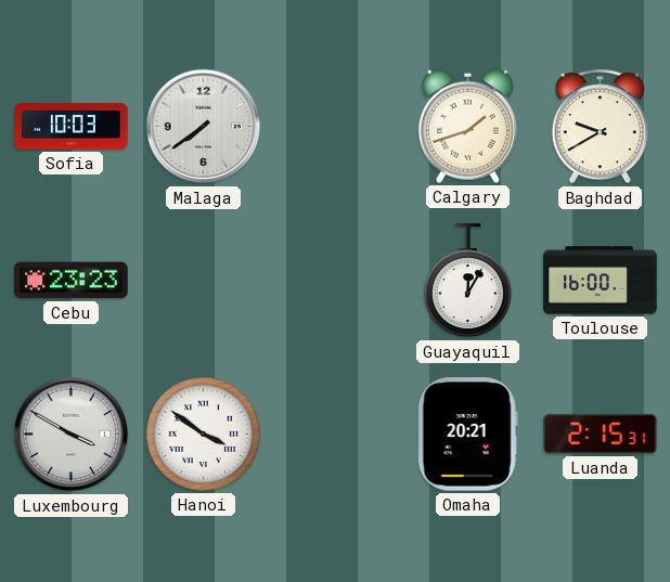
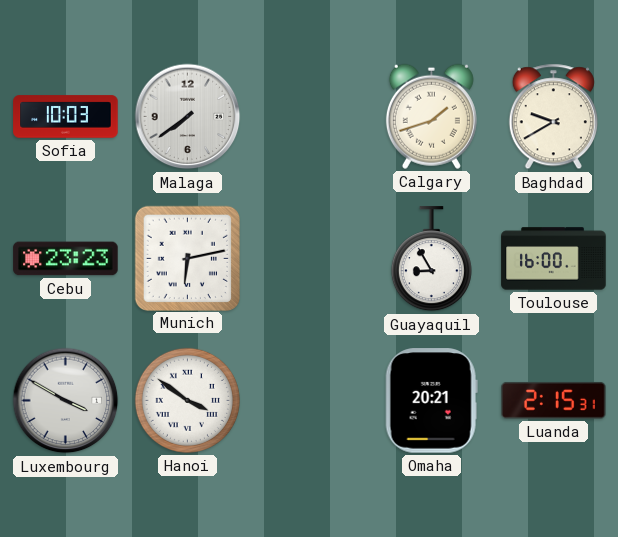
Munich: none -> 6:13
Guayaquil: 12:05 -> 8:55
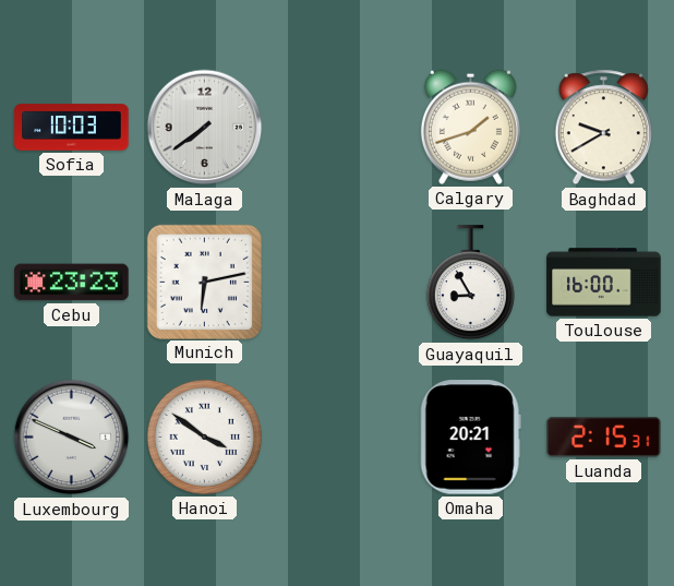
Luxembourg: 3:50 -> 3:49
